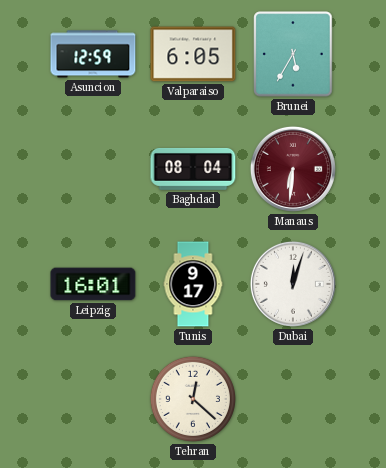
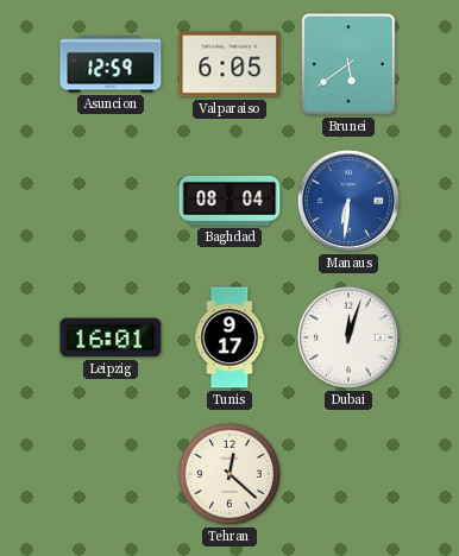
Brunei: 5:35 -> 5:39
Manaus dial: burgundy -> blue
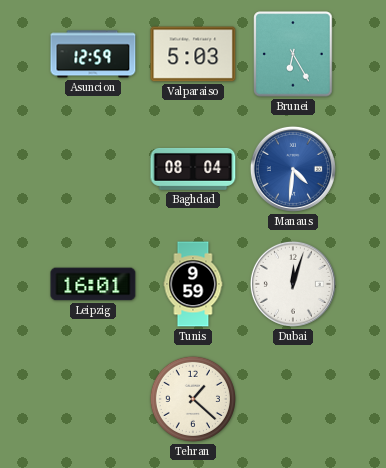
Valparaiso: 6:05 -> 5:03
Brunei: 5:39 -> 6:25
Manaus: 6:31 -> 4:31
Tunis: 9:17 -> 9:59
Tehran: 12:22 -> 1:22
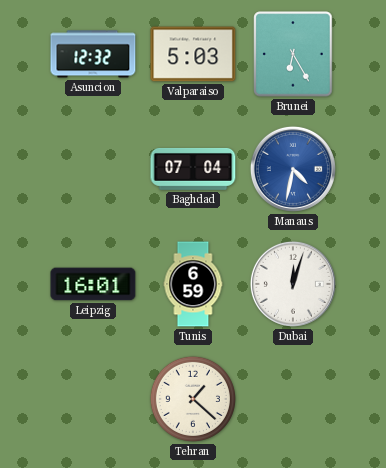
Asuncion: 12:59 -> 12:32
Baghdad: 08:04 -> 07:04
Manaus: 4:31 -> 4:32
Tunis: 9:59 -> 6:59
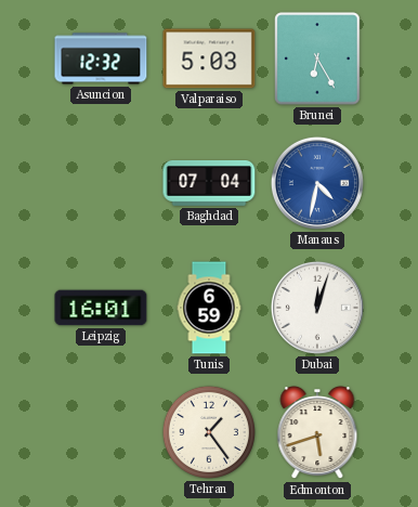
Tehran: 1:22 -> 1:24
Edmonton: none -> 5:42
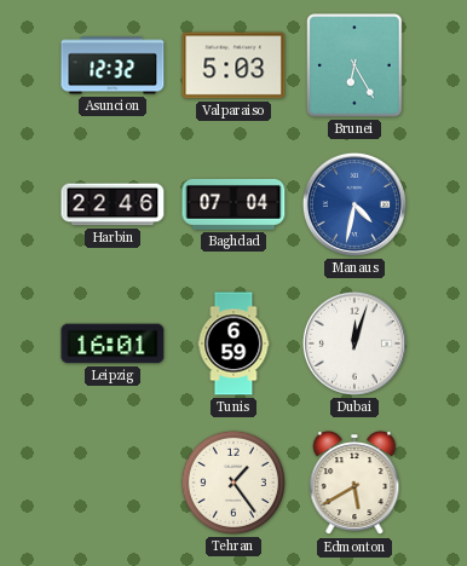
Harbin: none -> 22:46
Edmonton: 5:42 -> 5:40
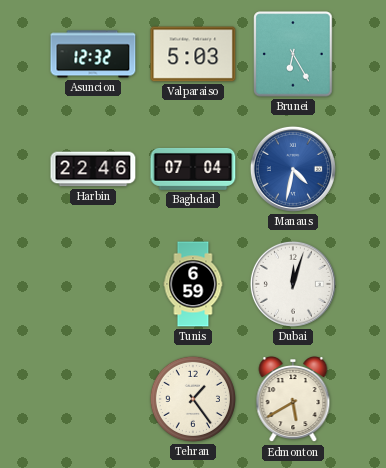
Leipzig: 16:01 -> none
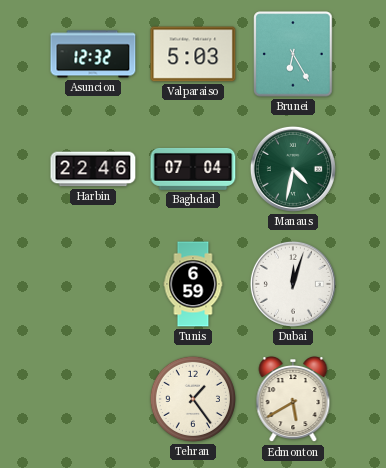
Manaus dial: blue -> green
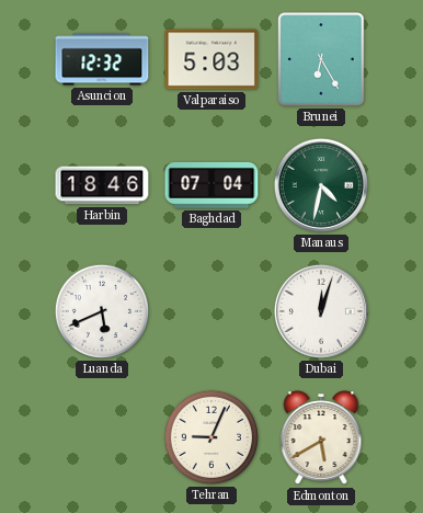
Harbin: 22:46 -> 18:46
Luanda: none -> 5:41
Tunis: 6:59 -> none
Tehran: 1:24 -> 9:04
